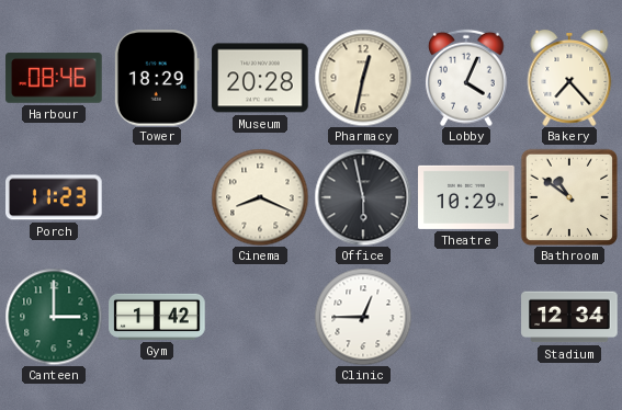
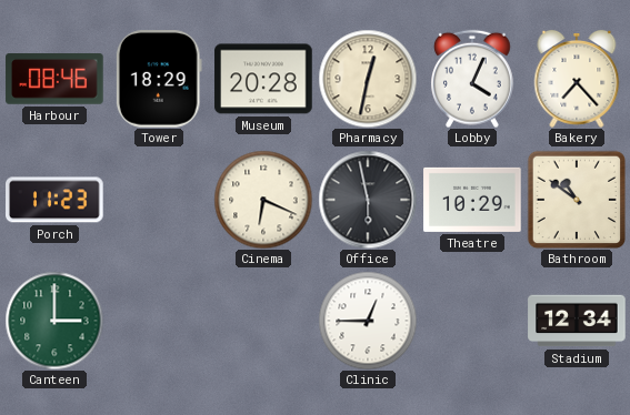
Cinema: 8:19 -> 6:19
Gym: 1:42 -> none
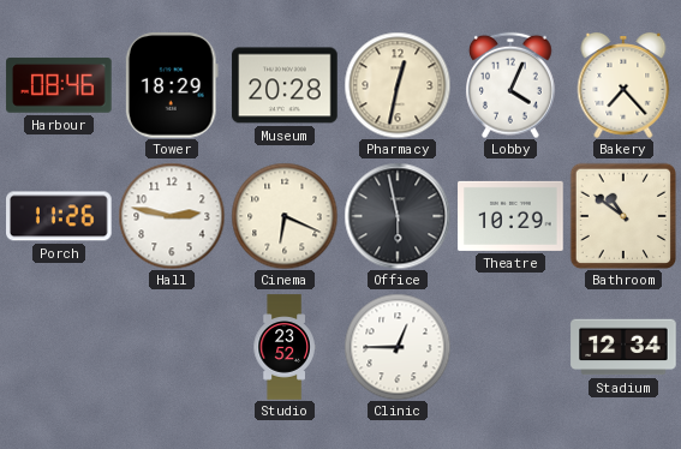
Porch: 11:23 -> 11:26
Hall: none -> 2:47
Canteen: 3:00 -> none
Studio: none -> 23:52
